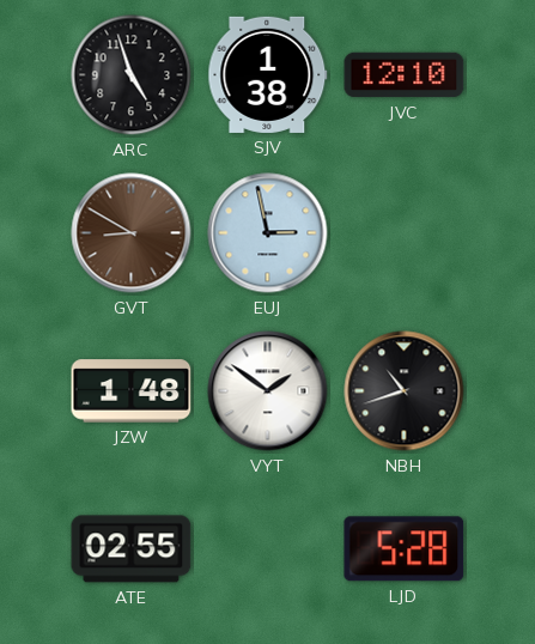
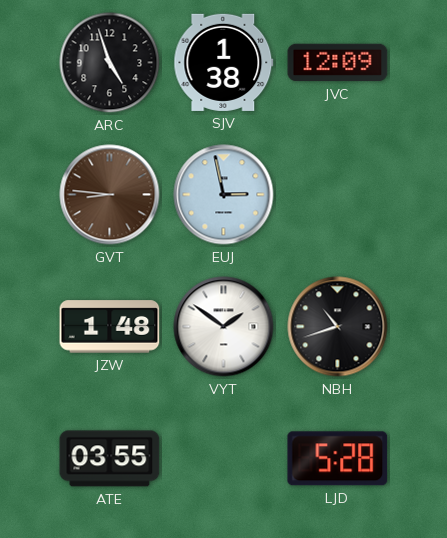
JVC: 12:10 -> 12:09
GVT: 8:50 -> 8:46
ATE: 02:55 -> 03:55
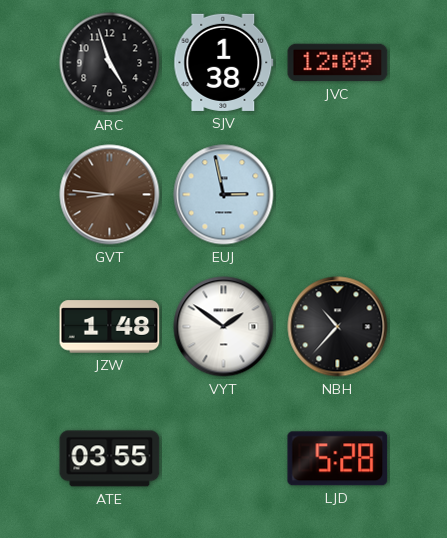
NBH: 10:42 -> 10:37
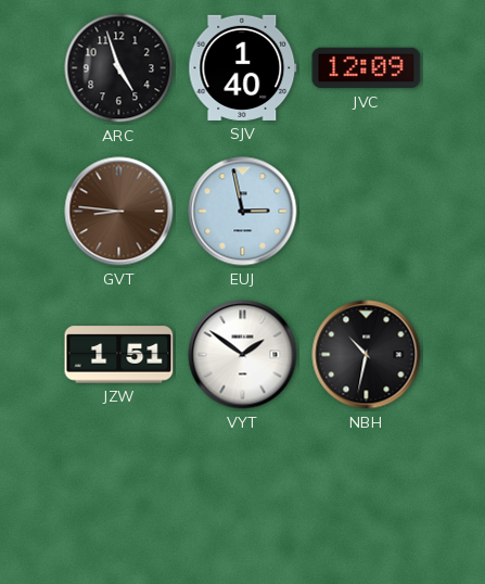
SJV: 1:38 -> 1:40
JZW: 1:48 -> 1:51
NBH: 10:37 -> 10:32
ATE: 03:55 -> none
LJD: 5:28 -> none
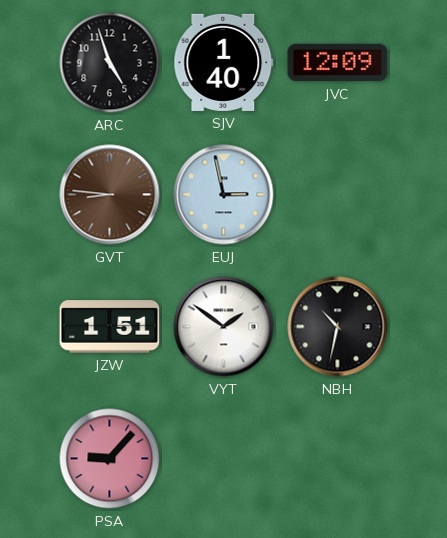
PSA: none -> 9:07
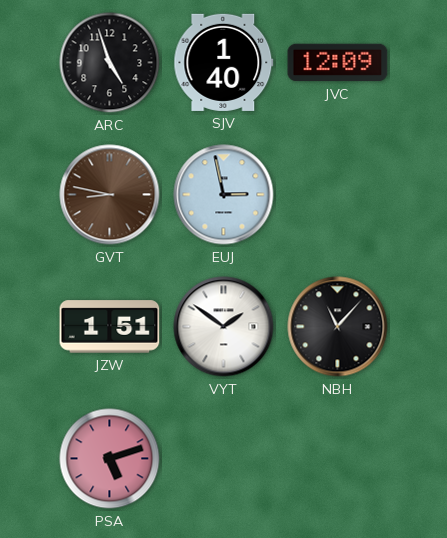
GVT: 8:46 -> 8:47
NBH: 10:32 -> 11:07
PSA: 9:07 -> 5:12
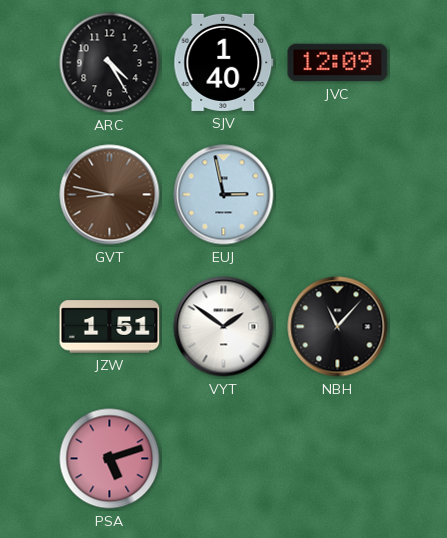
ARC: 4:57 -> 4:25
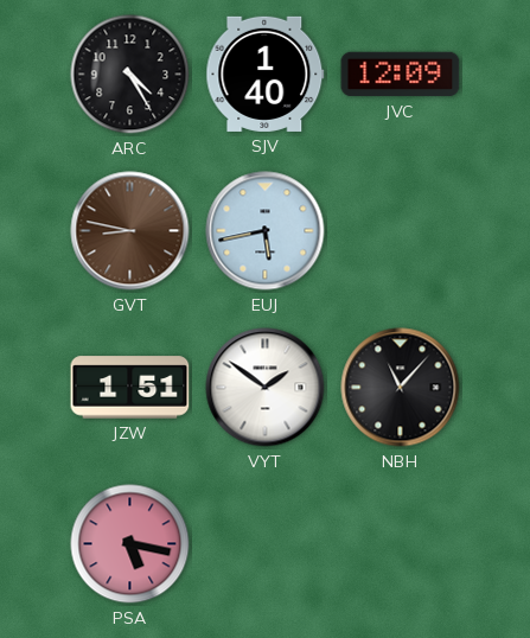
EUJ: 2:58 -> 5:43
PSA: 5:12 -> 5:17
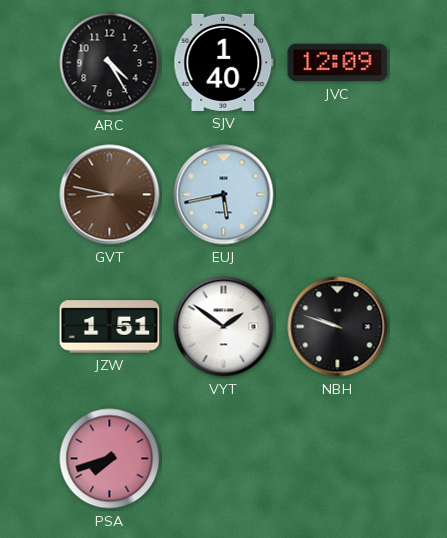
NBH: 11:07 -> 9:48
PSA: 5:17 -> 7:42
